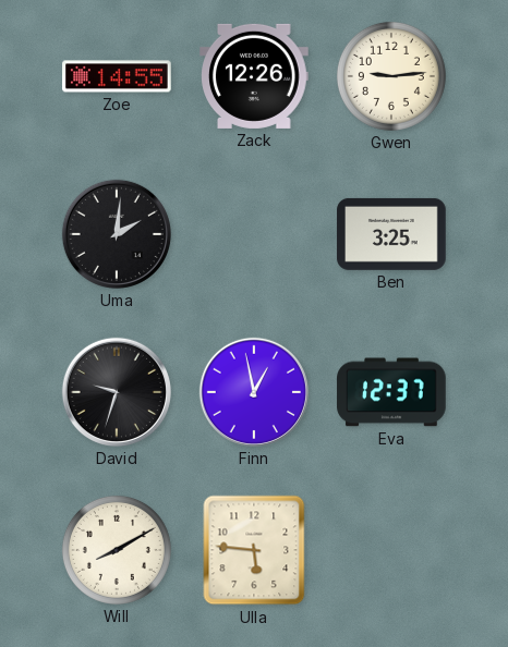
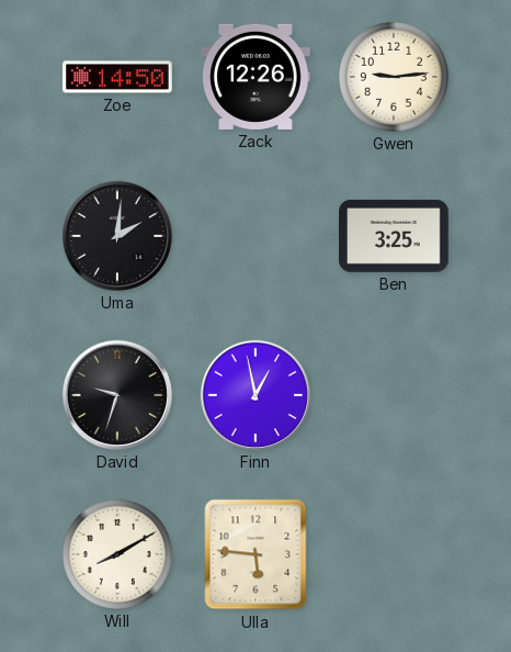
Zoe: 14:55 -> 14:50
Eva: 12:37 -> none
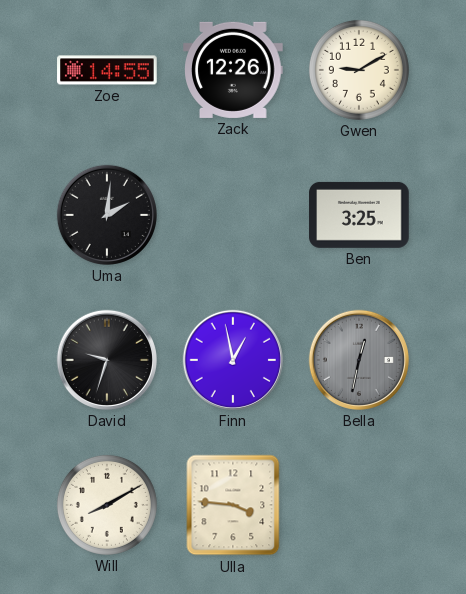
Zoe: 14:50 -> 14:55
Gwen: 9:14 -> 9:10
Bella: none -> 12:32
Ulla: 5:46 -> 3:46
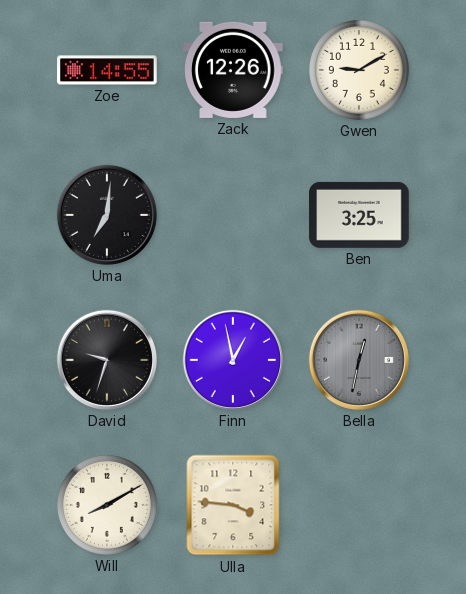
Uma: 2:01 -> 7:01
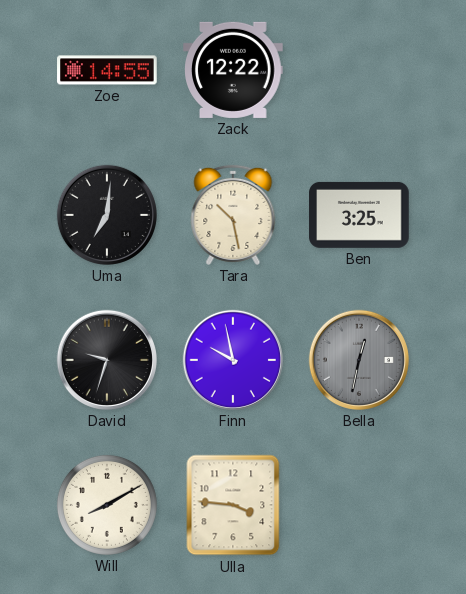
Zack: 12:26 -> 12:22
Gwen: 9:10 -> none
Tara: none -> 10:28
Finn: 12:58 -> 9:58
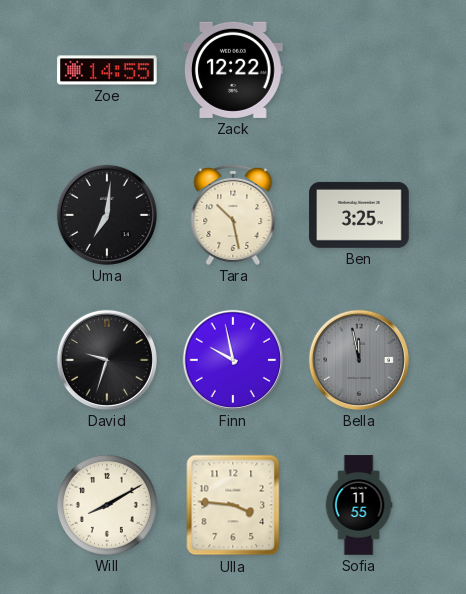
Bella: 12:32 -> 11:58
Sofia: none -> 11:55
